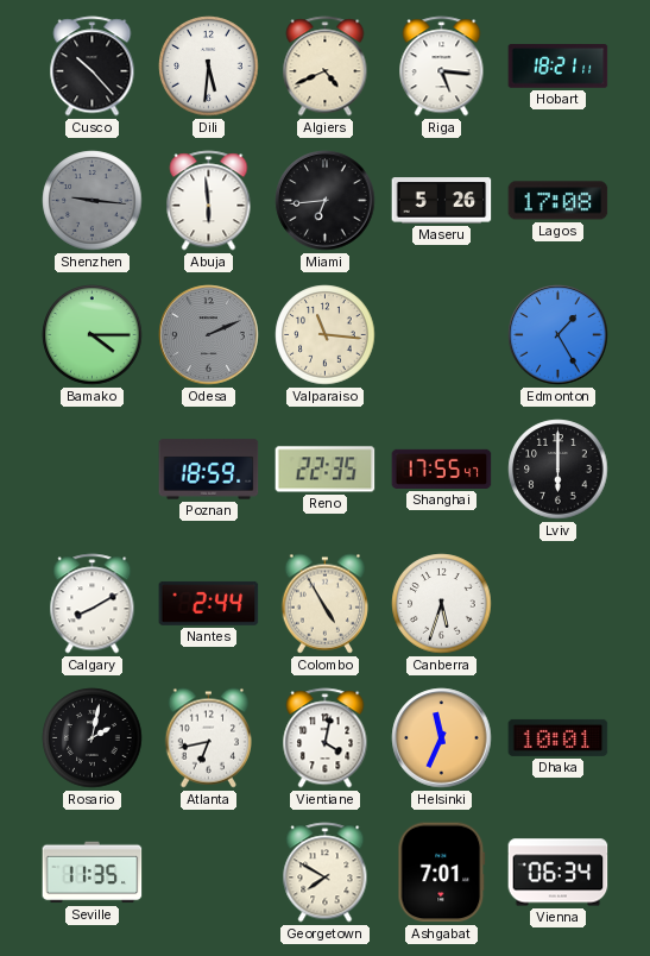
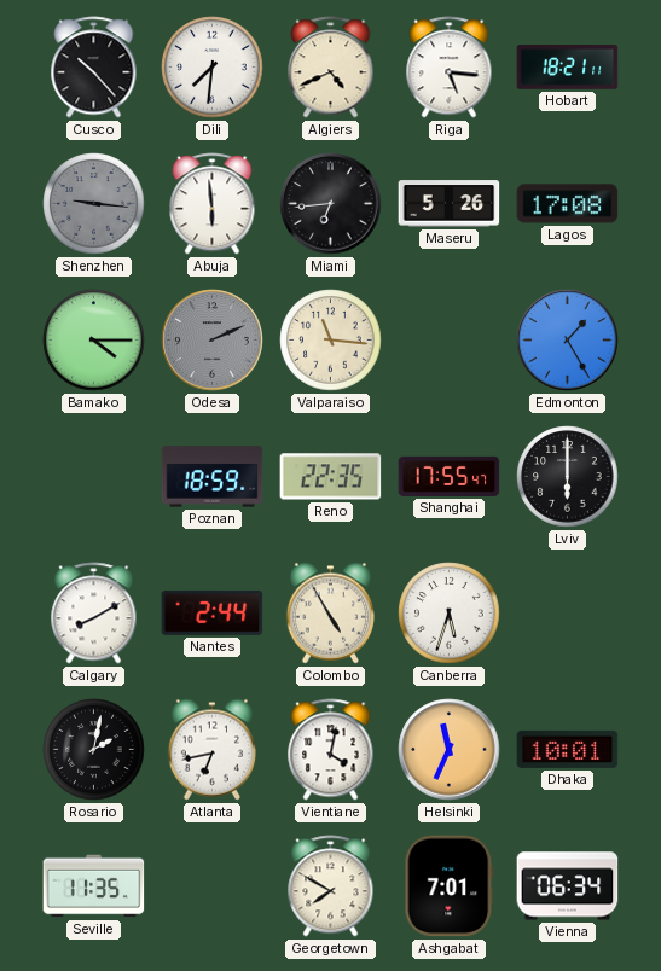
Dili: 5:31 -> 7:31
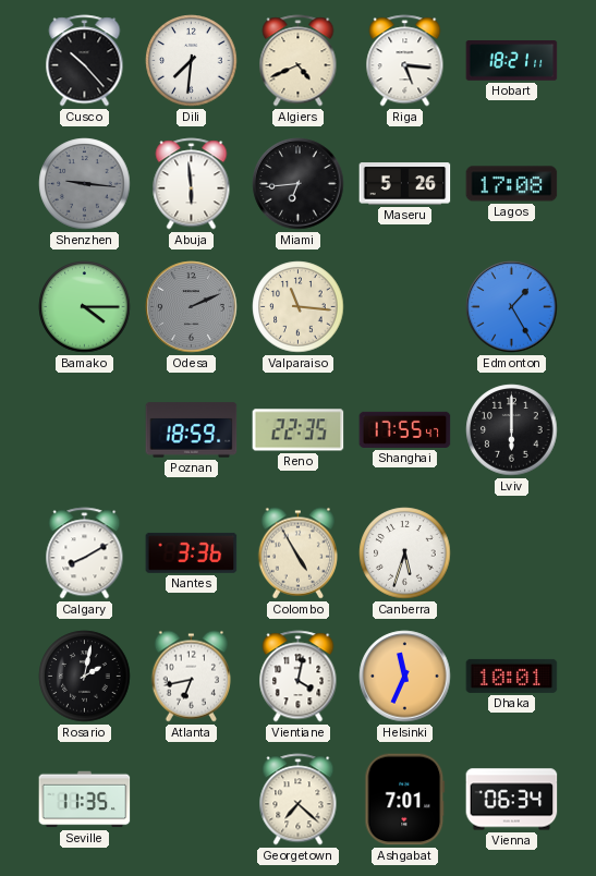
Nantes: 2:44 -> 3:36
Georgetown: 7:50 -> 7:22
